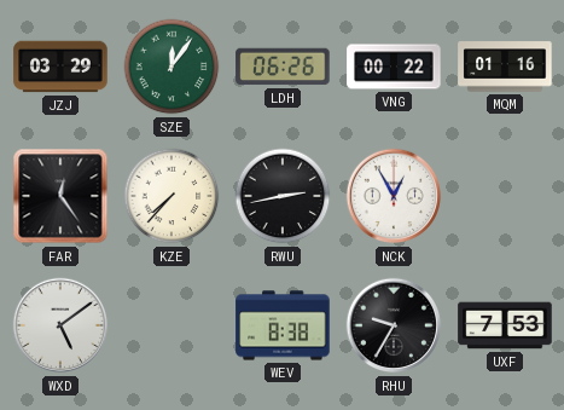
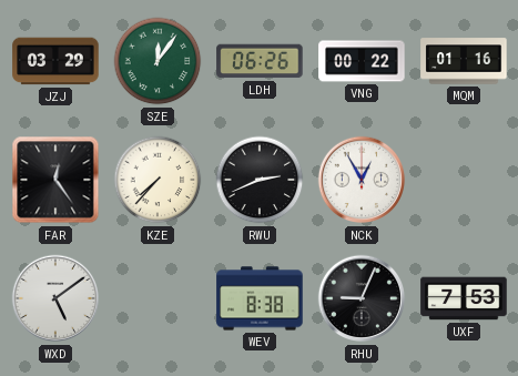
RWU: 2:43 -> 2:41
RHU: 9:35 -> 9:04
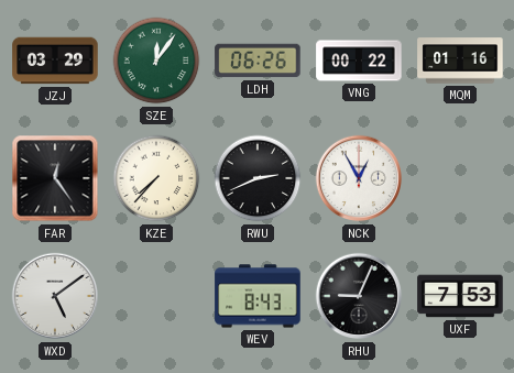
WEV: 8:38 -> 8:43
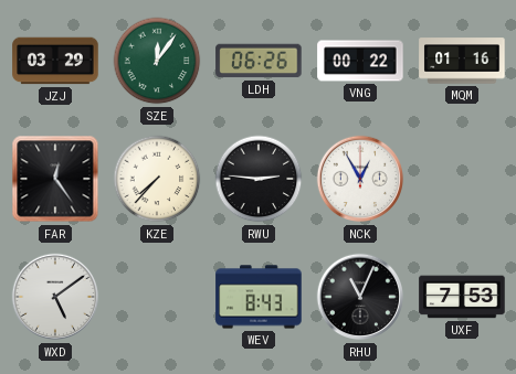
RWU: 2:41 -> 2:46
RHU: 9:04 -> 11:04
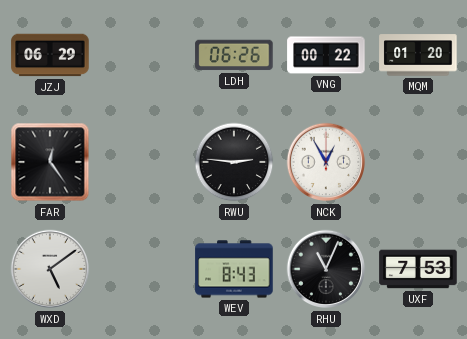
JZJ: 03:29 -> 06:29
SZE: 12:06 -> none
MQM: 01:16 -> 01:20
KZE: 7:37 -> none
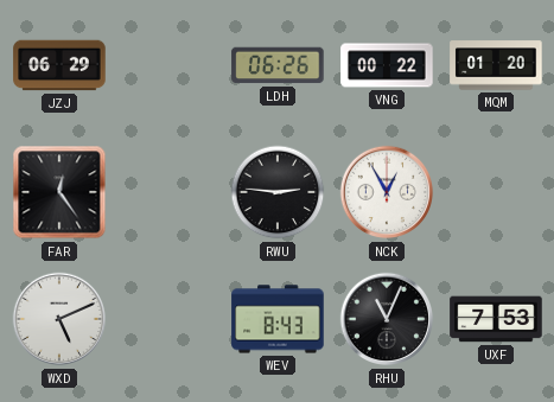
WXD: 5:09 -> 5:11
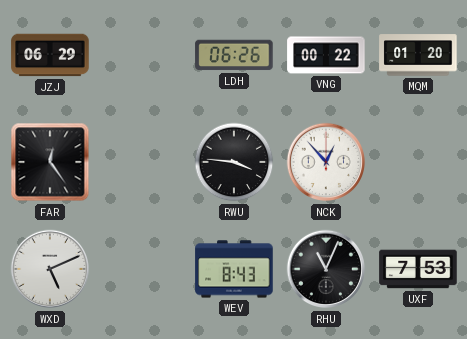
RWU: 2:46 -> 3:46
NCK: 12:55 -> 12:53
